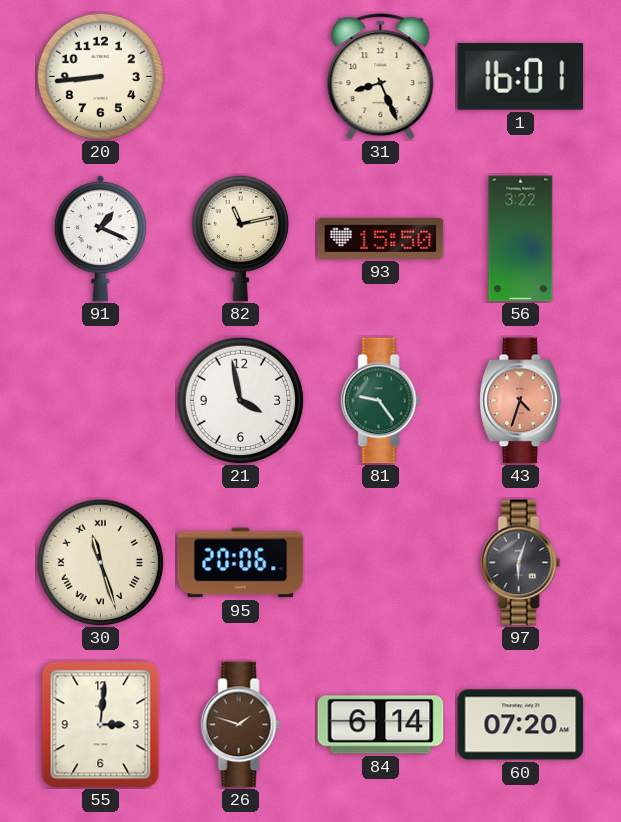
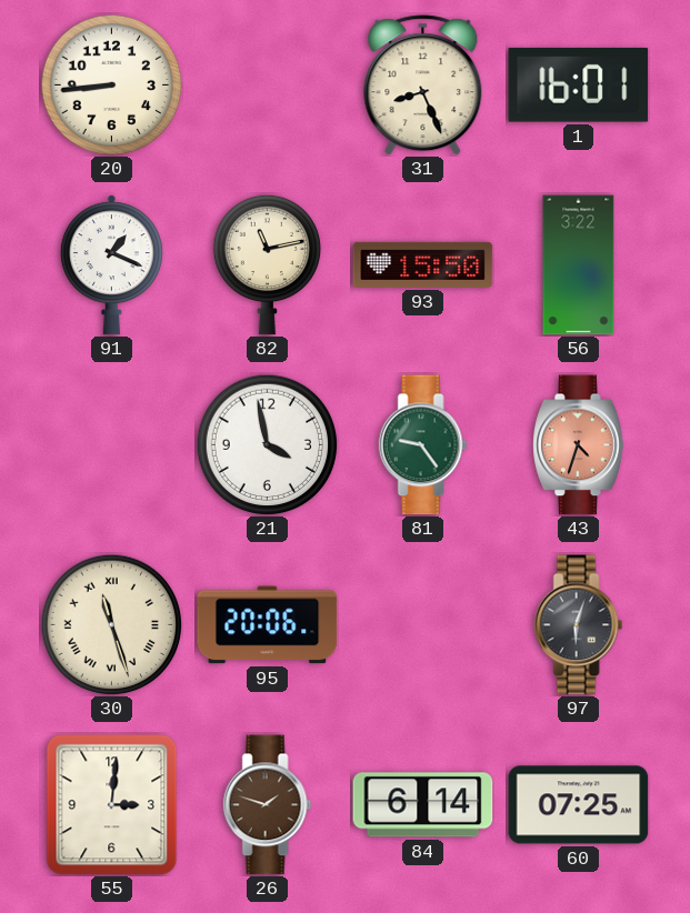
60: 07:20 -> 07:25
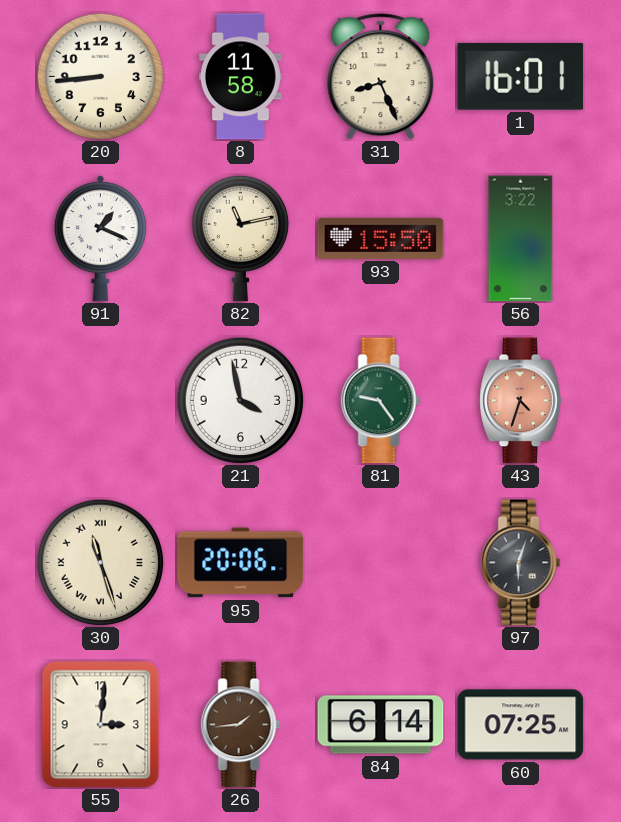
8: none -> 11:58
26: 1:48 -> 1:44
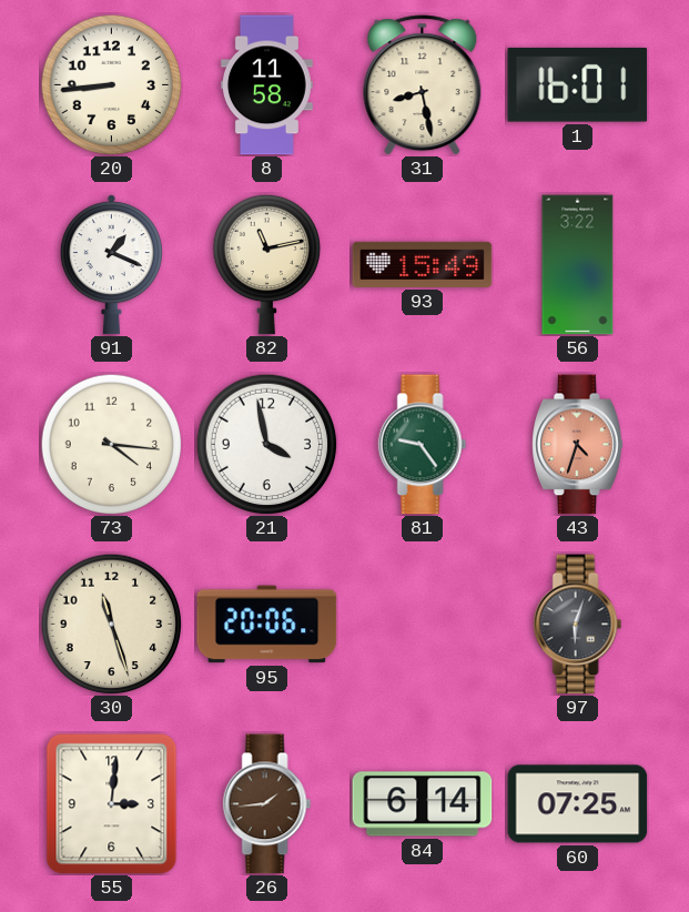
31: 8:26 -> 8:28
93: 15:50 -> 15:49
73: none -> 4:16
30 numerals: Roman -> Arabic
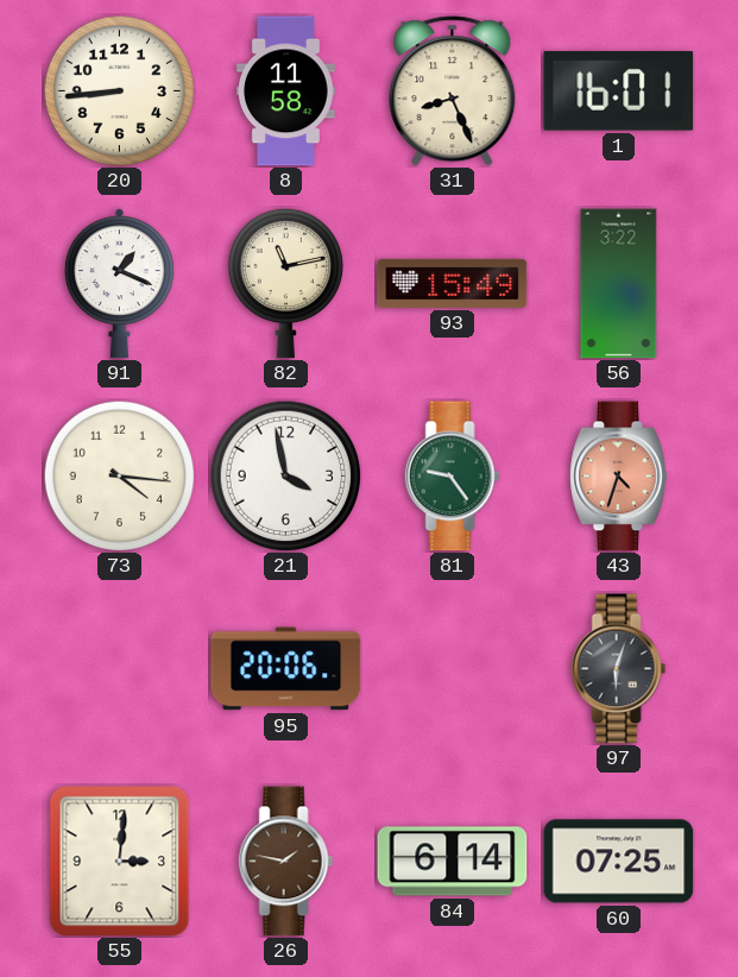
31: 8:28 -> 8:26
30: 11:27 -> none
26: 1:44 -> 1:47
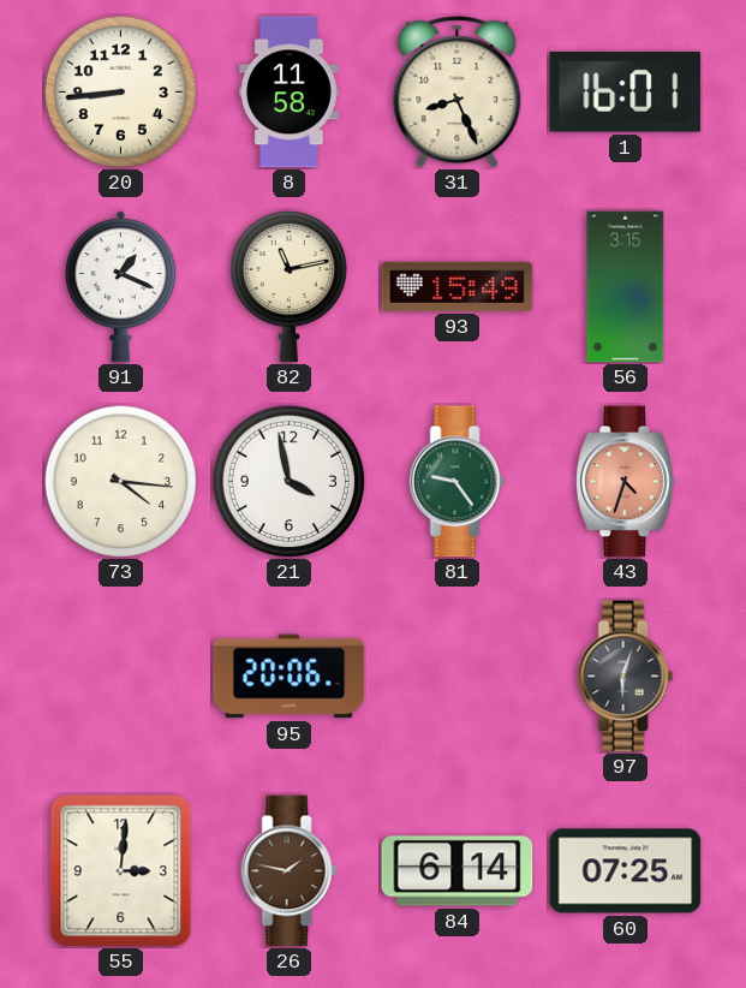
56: 3:22 -> 3:15
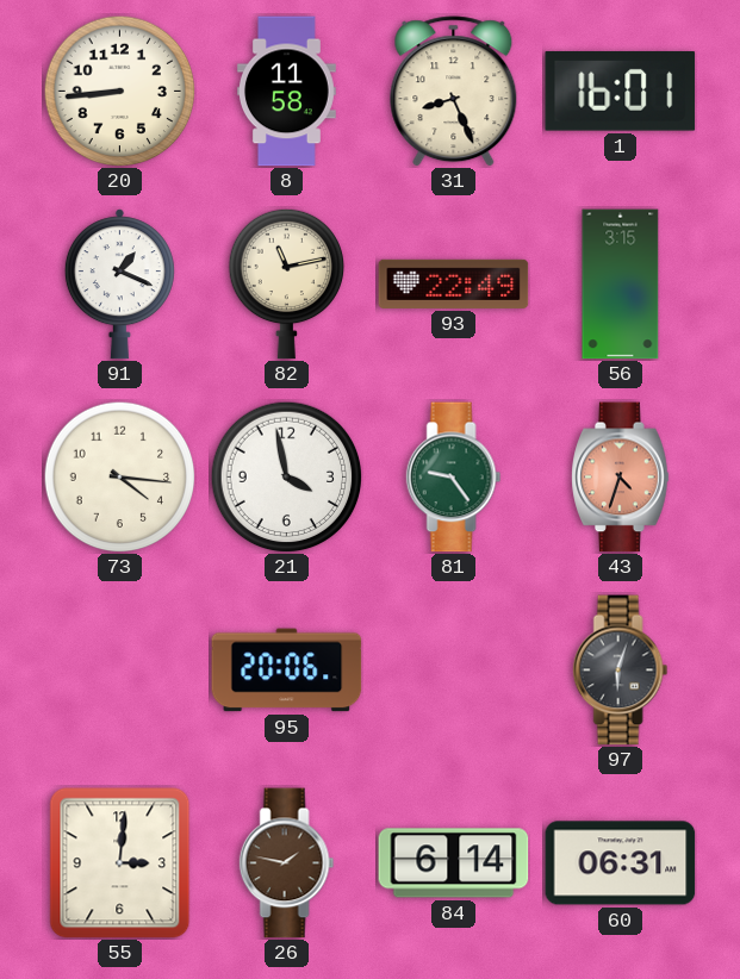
93: 15:49 -> 22:49
60: 07:25 -> 06:31
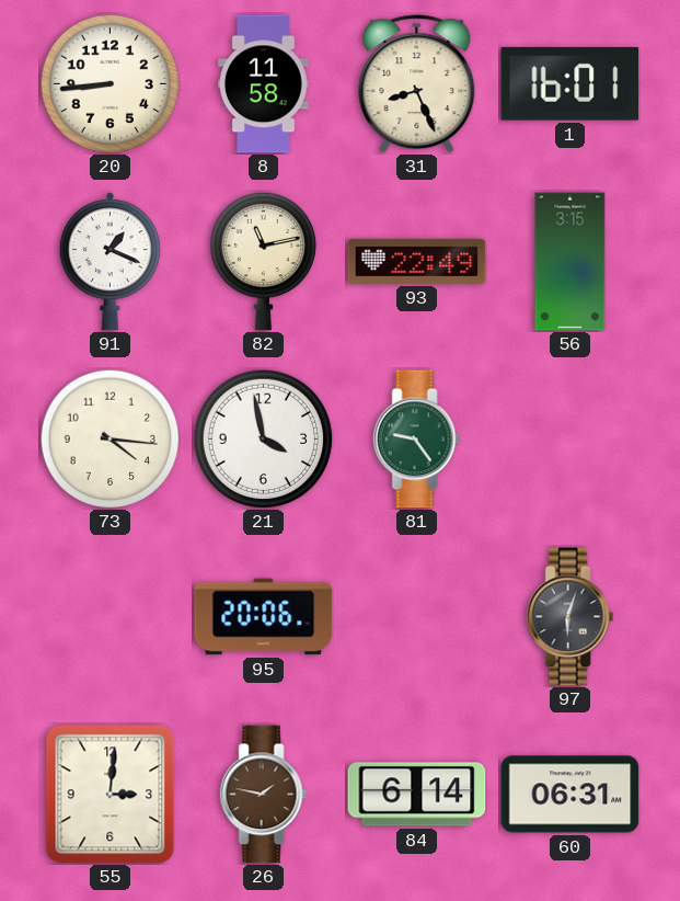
43: 4:33 -> none
